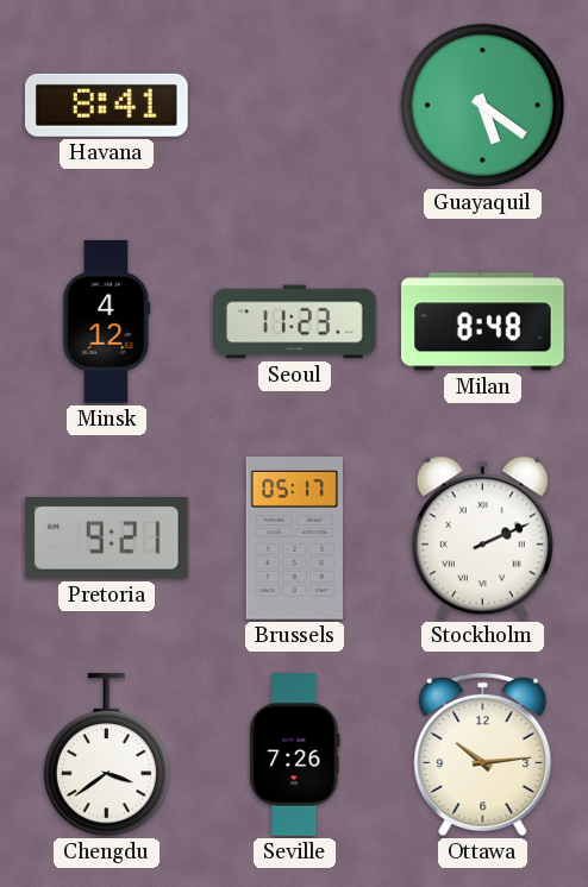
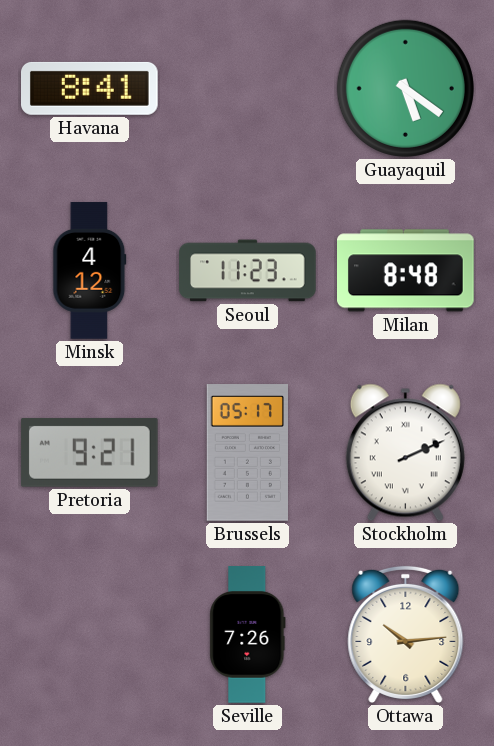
Chengdu: 3:39 -> none
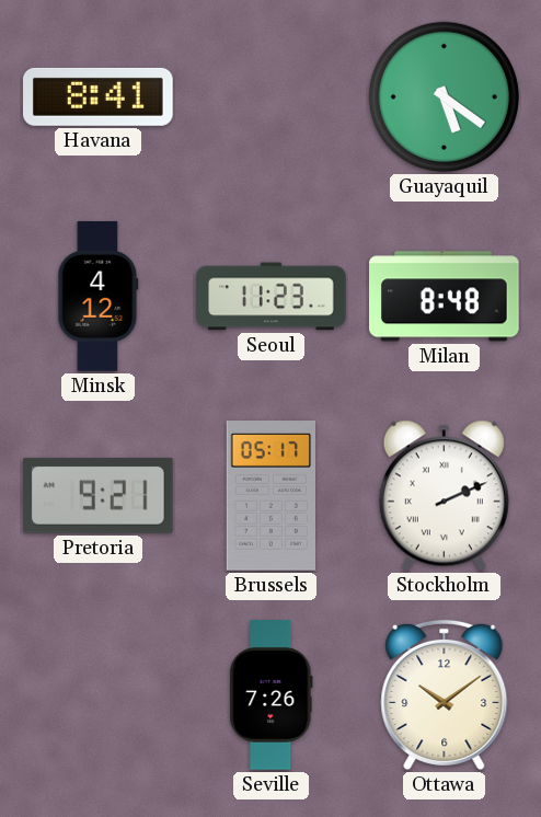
Ottawa: 10:14 -> 10:09
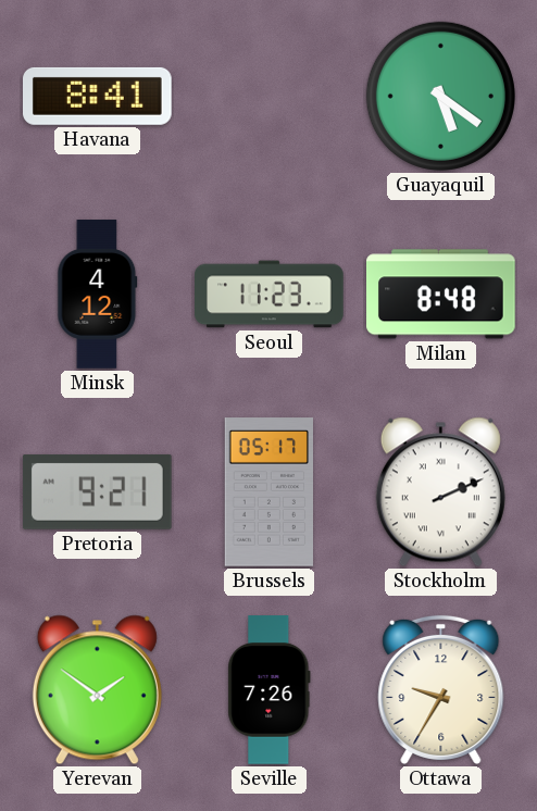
Yerevan: none -> 1:51
Ottawa: 10:09 -> 9:35
